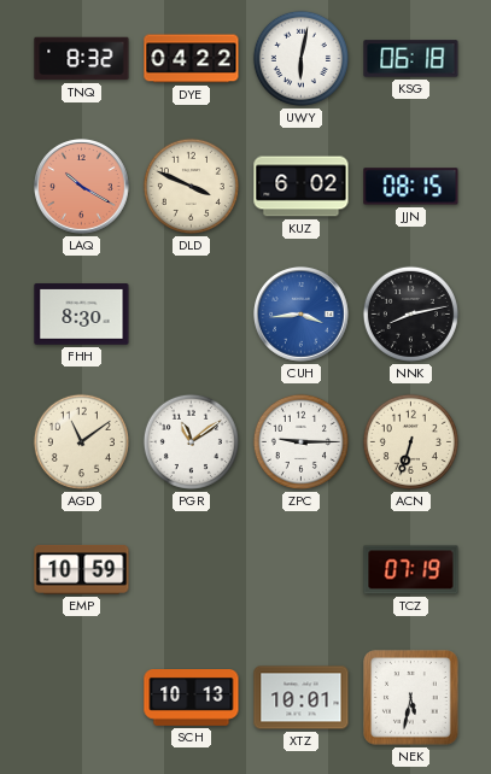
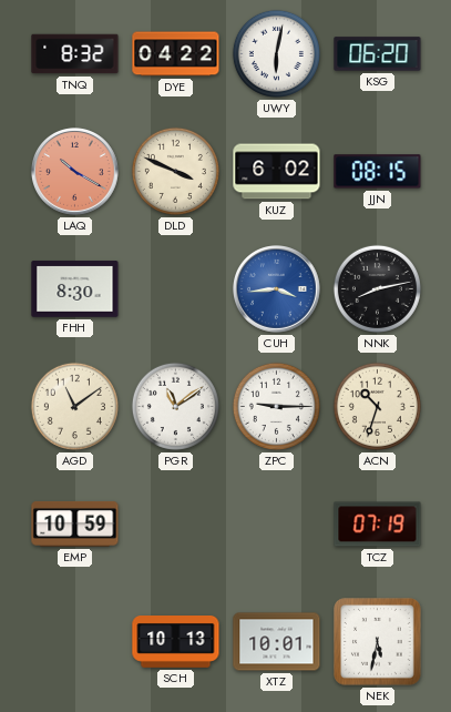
KSG: 06:18 -> 06:20
ACN: 6:33 -> 10:33
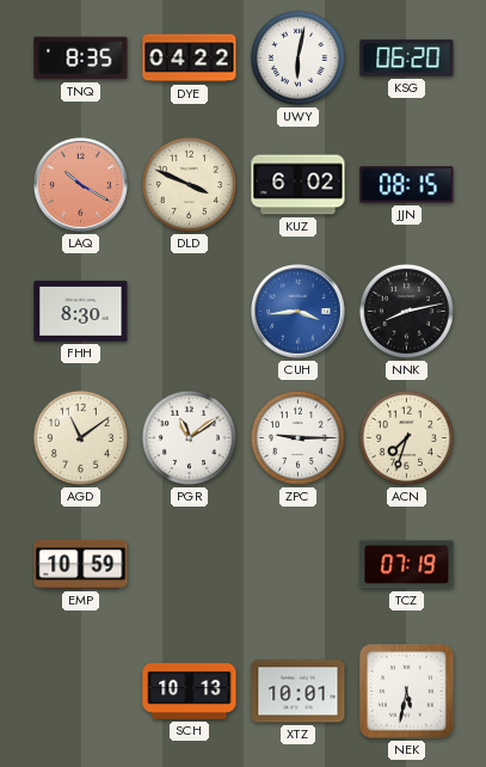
TNQ: 8:32 -> 8:35
ACN: 10:33 -> 7:33
